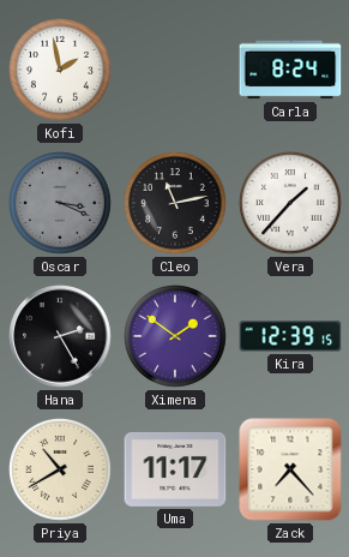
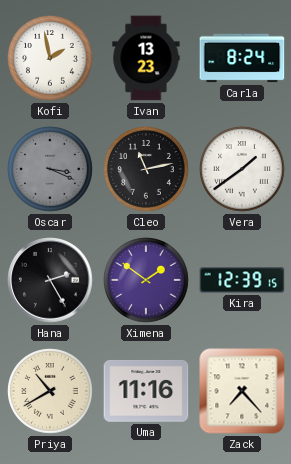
Ivan: none -> 13:23
Vera: 1:37 -> 1:39
Uma: 11:17 -> 11:16
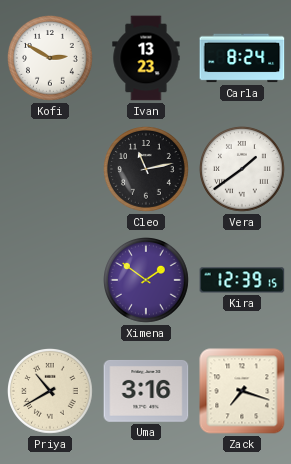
Kofi: 1:58 -> 2:50
Oscar: 3:19 -> none
Hana: 2:25 -> none
Uma: 11:16 -> 3:16
Zack: 7:23 -> 7:18
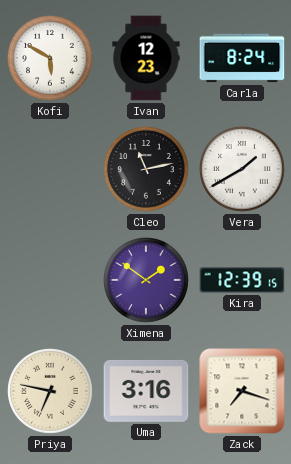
Kofi: 2:50 -> 5:50
Ivan: 13:23 -> 12:23
Vera: 1:39 -> 1:40
Priya: 10:40 -> 6:47
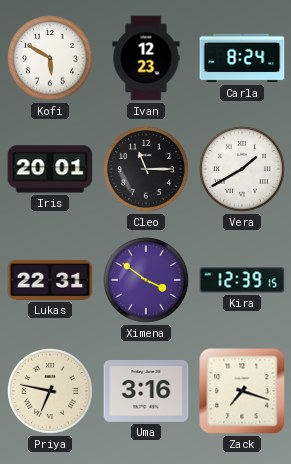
Iris: none -> 20:01
Cleo: 11:13 -> 11:15
Lukas: none -> 22:31
Ximena: 1:51 -> 3:51
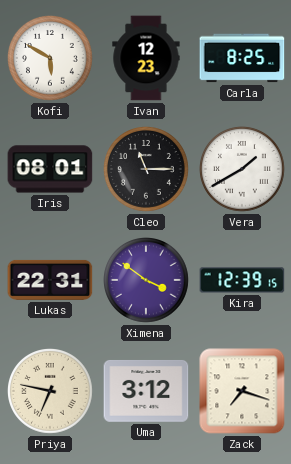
Carla: 8:24 -> 8:25
Iris: 20:01 -> 08:01
Uma: 3:16 -> 3:12
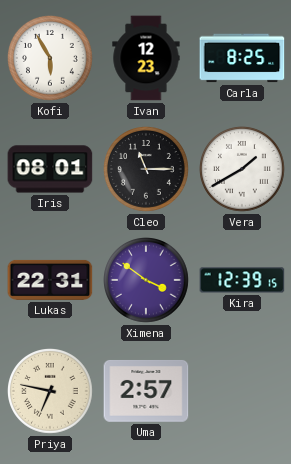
Kofi: 5:50 -> 5:55
Uma: 3:12 -> 2:57
Zack: 7:18 -> none
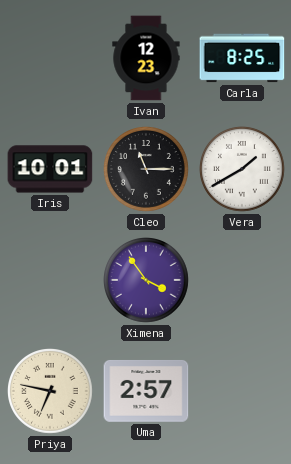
Kofi: 5:55 -> none
Iris: 08:01 -> 10:01
Lukas: 22:31 -> none
Ximena: 3:51 -> 3:54
Kira: 12:39 -> none
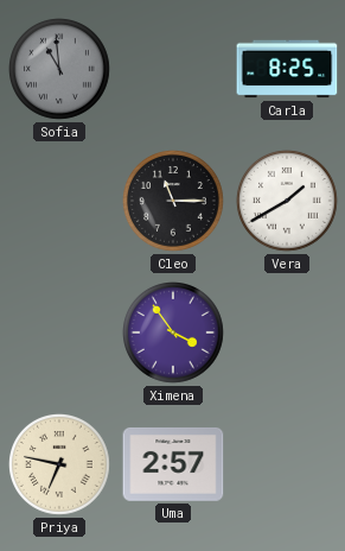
Sofia: none -> 10:59
Ivan: 12:23 -> none
Iris: 10:01 -> none
